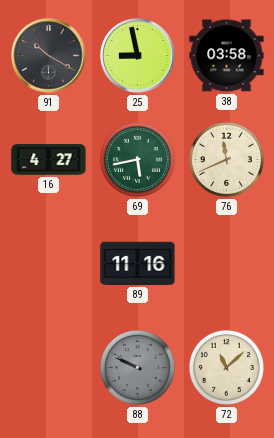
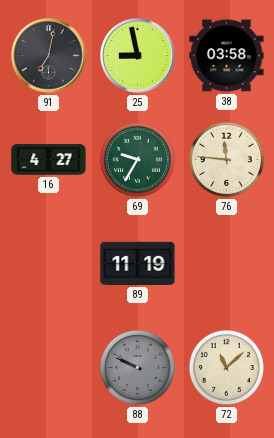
91: 10:20 -> 7:02
69: 5:43 -> 9:35
76: 11:41 -> 11:46
89: 11:16 -> 11:19
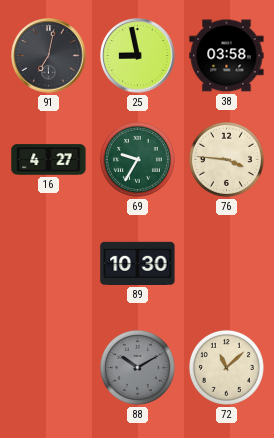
76: 11:46 -> 3:46
89: 11:19 -> 10:30
88: 9:49 -> 10:10
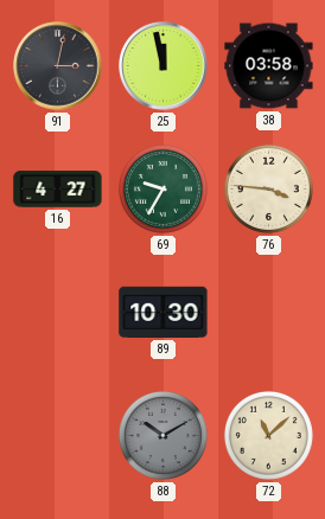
91: 7:02 -> 3:02
25: 8:58 -> 11:58
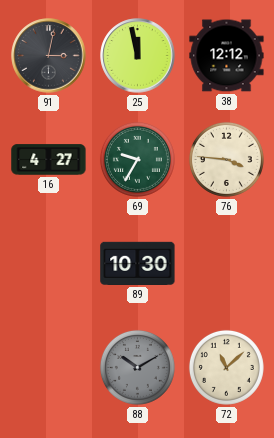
38: 03:58 -> 12:12
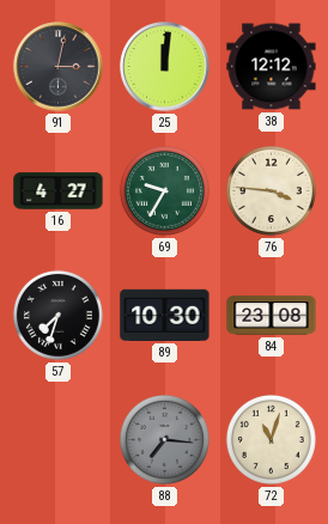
25: 11:58 -> 12:01
57: none -> 7:33
84: none -> 23:08
88: 10:10 -> 7:16
72: 11:08 -> 11:03
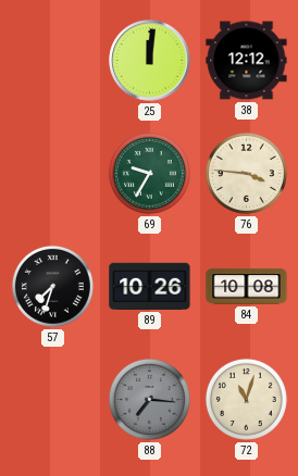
91: 3:02 -> none
16: 4:27 -> none
89: 10:30 -> 10:26
84: 23:08 -> 10:08
